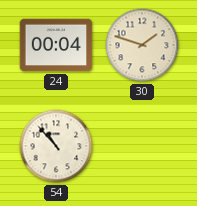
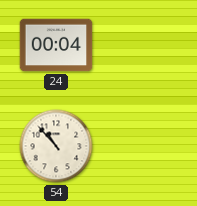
30: 1:48 -> none
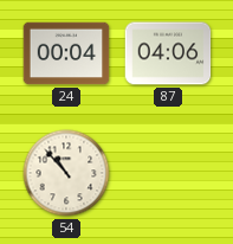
87: none -> 04:06
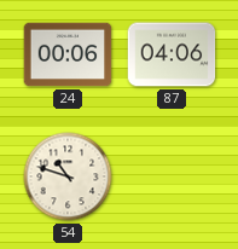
24: 00:04 -> 00:06
54: 10:53 -> 10:48
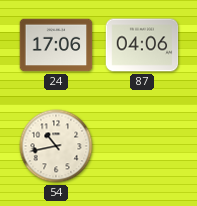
24: 00:06 -> 17:06
54: 10:48 -> 10:43
